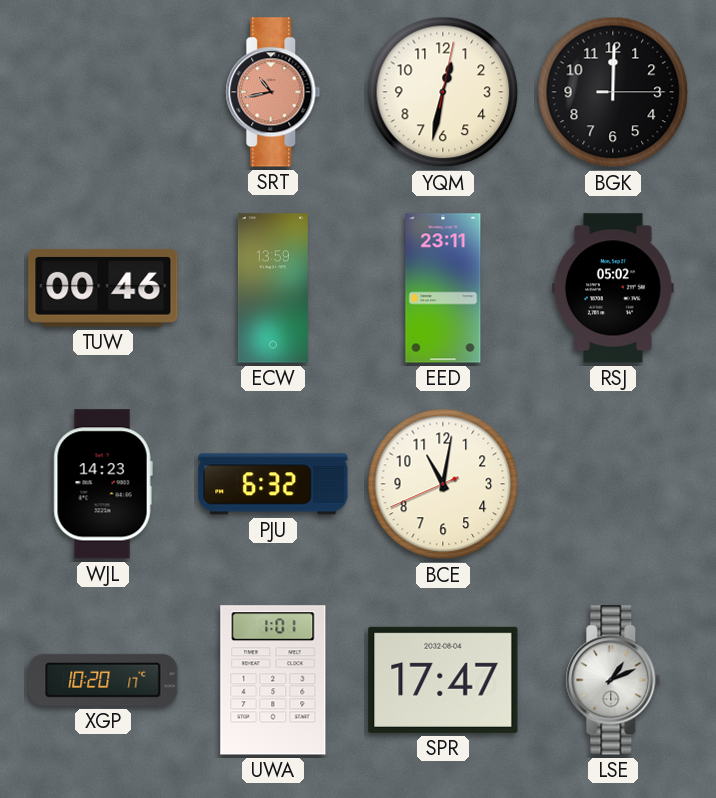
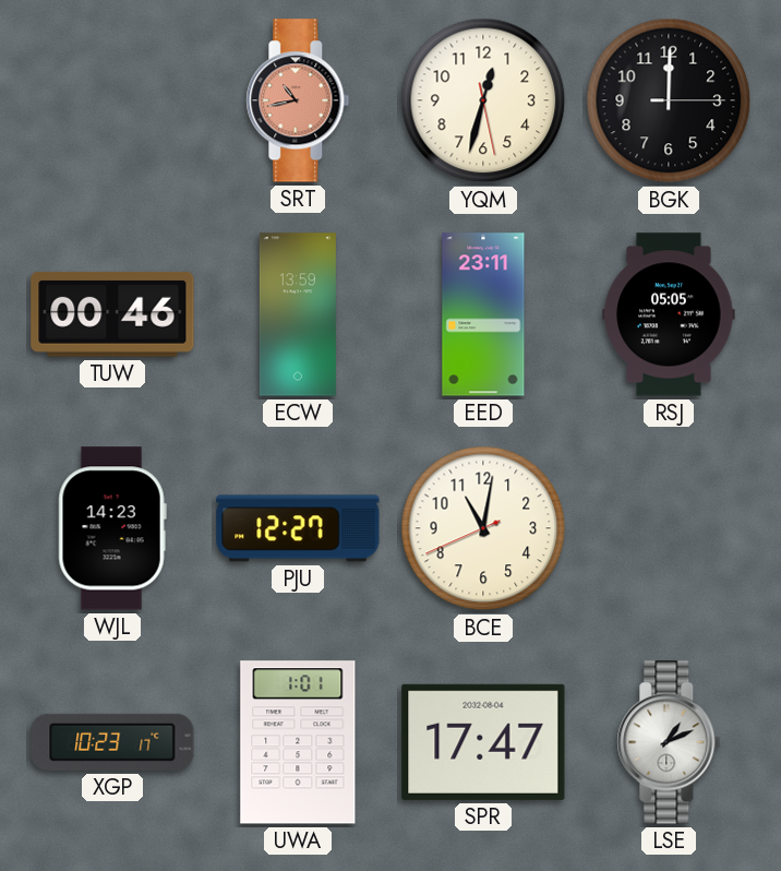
YQM: 12:32:02 -> 12:32:28
RSJ: 05:02 -> 05:05
PJU: 6:32 -> 12:27
XGP: 10:20 -> 10:23
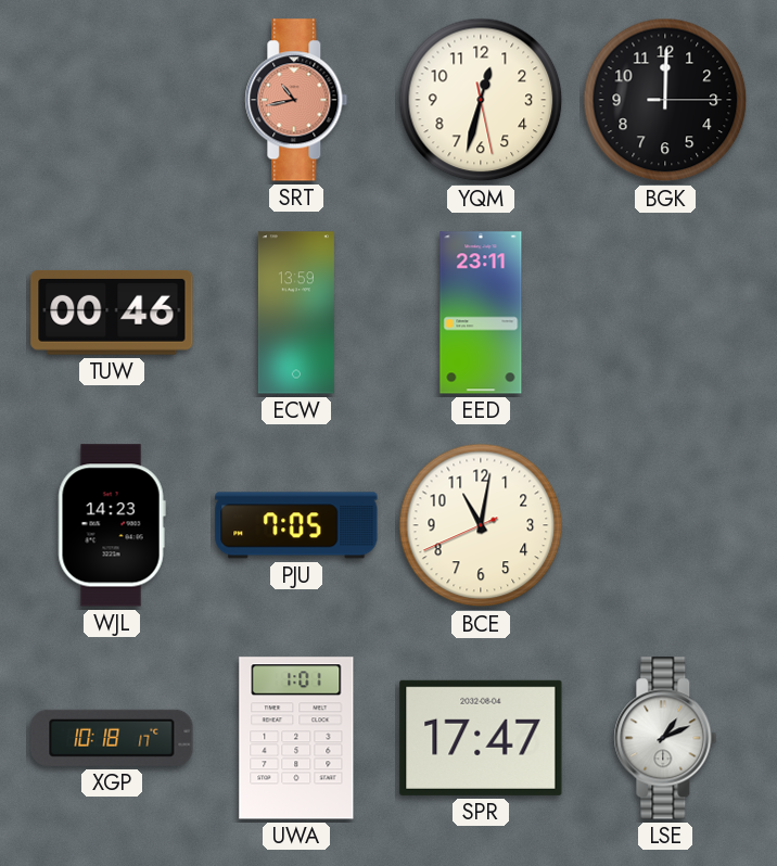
RSJ: 05:05 -> none
PJU: 12:27 -> 7:05
XGP: 10:23 -> 10:18
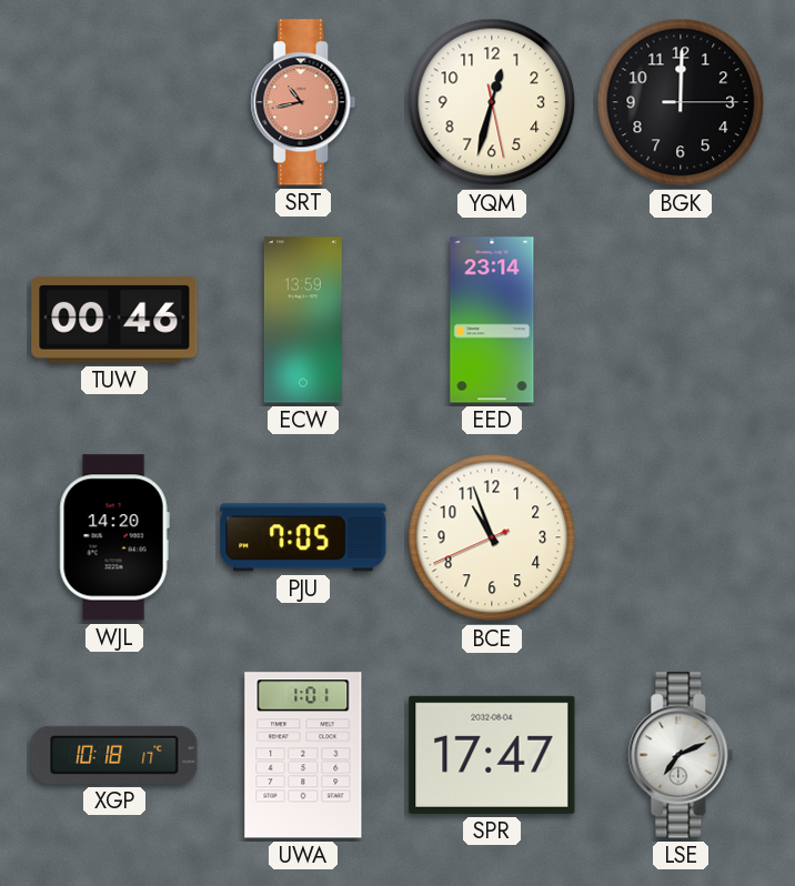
EED: 23:11 -> 23:14
WJL: 14:23 -> 14:20
BCE: 11:01 -> 10:56
LSE: 1:11 -> 7:11
